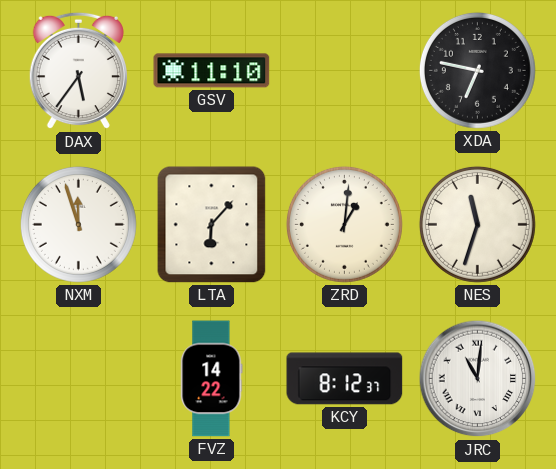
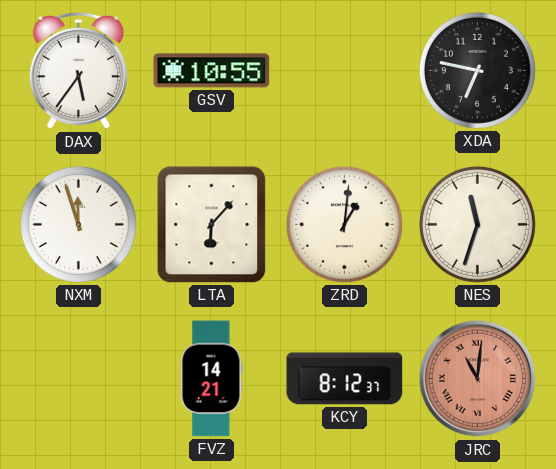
GSV: 11:10 -> 10:55
FVZ: 14:22 -> 14:21
JRC dial: white -> salmon
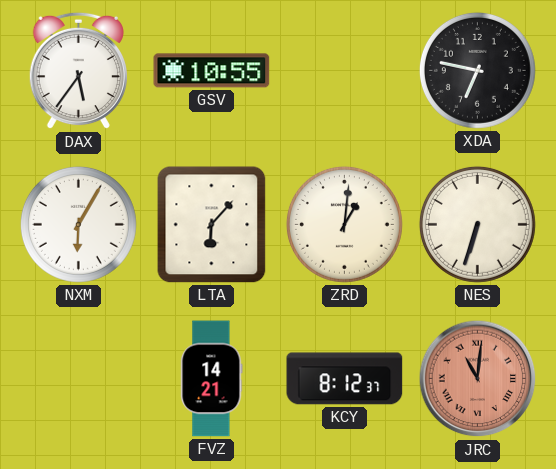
NXM: 11:57 -> 6:05
NES: 11:33 -> 6:33
